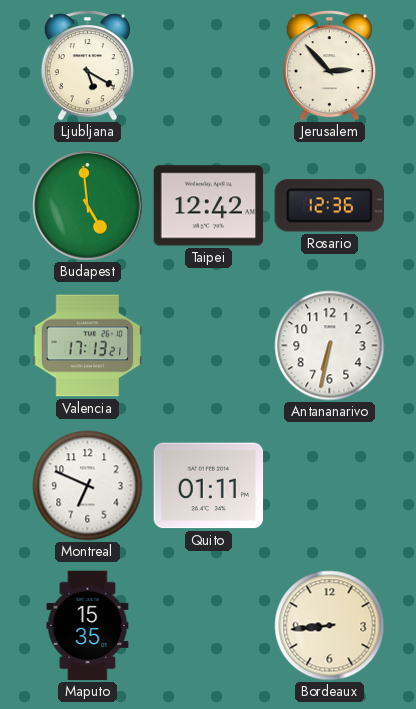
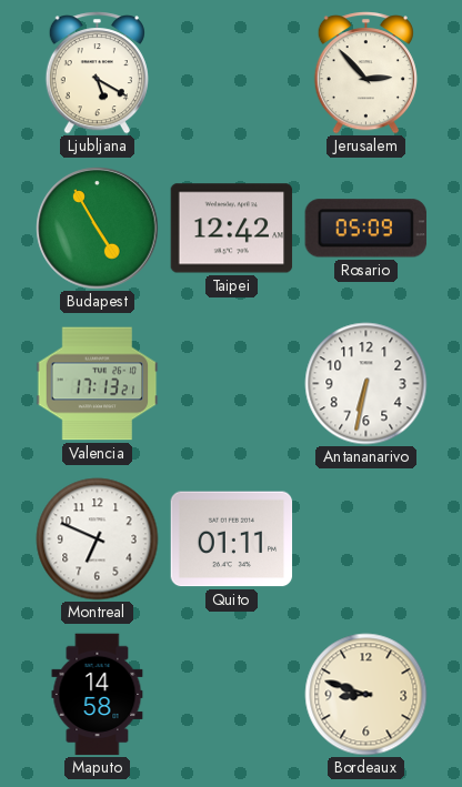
Budapest: 4:59 -> 4:55
Rosario: 12:36 -> 05:09
Maputo: 15:35 -> 14:58
Bordeaux: 8:44 -> 8:48
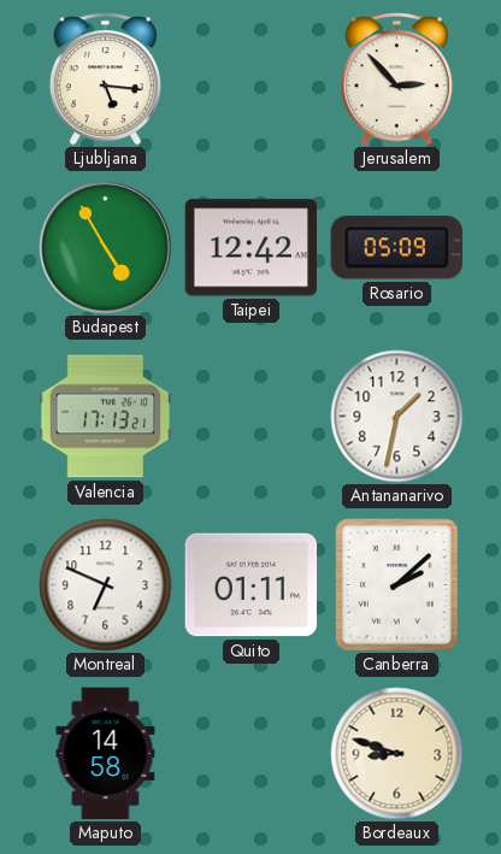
Ljubljana: 5:20 -> 5:16
Antananarivo: 6:32 -> 1:32
Canberra: none -> 2:08
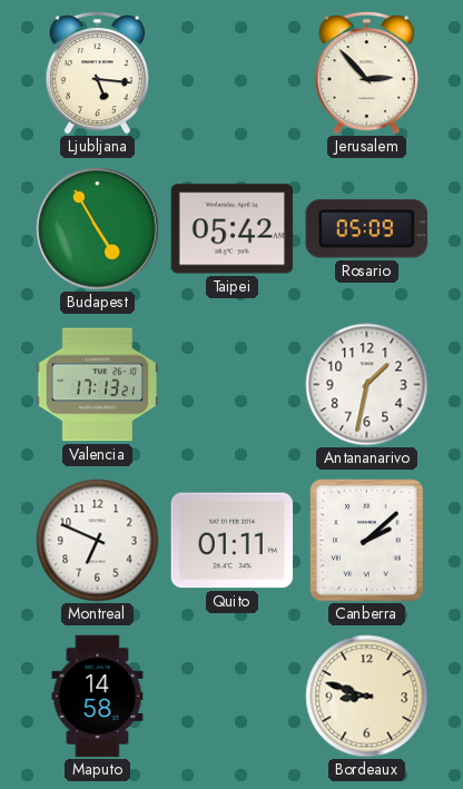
Taipei: 12:42 -> 05:42
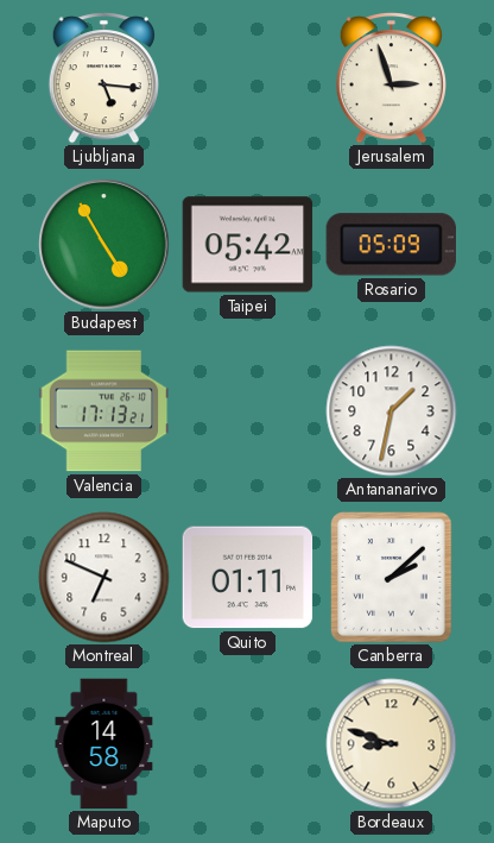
Jerusalem: 2:53 -> 2:57
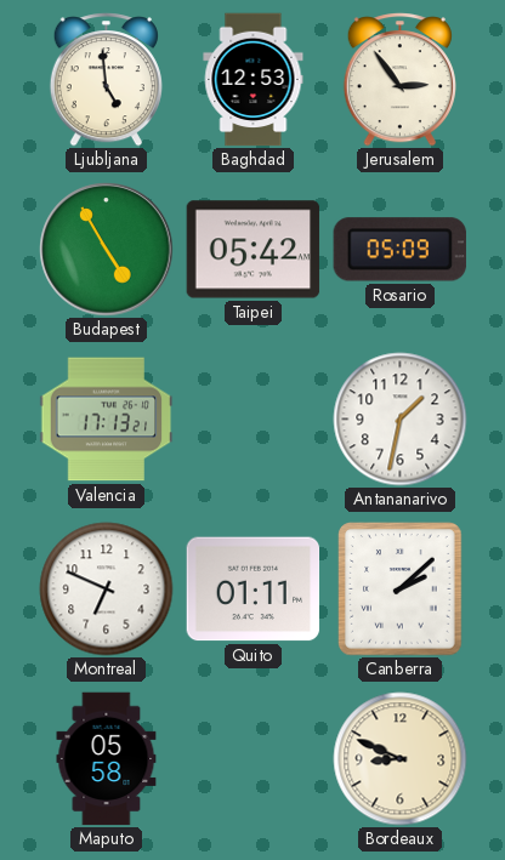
Ljubljana: 5:16 -> 4:59
Baghdad: none -> 12:53
Jerusalem: 2:57 -> 2:54
Maputo: 14:58 -> 05:58
Bordeaux: 8:48 -> 8:49
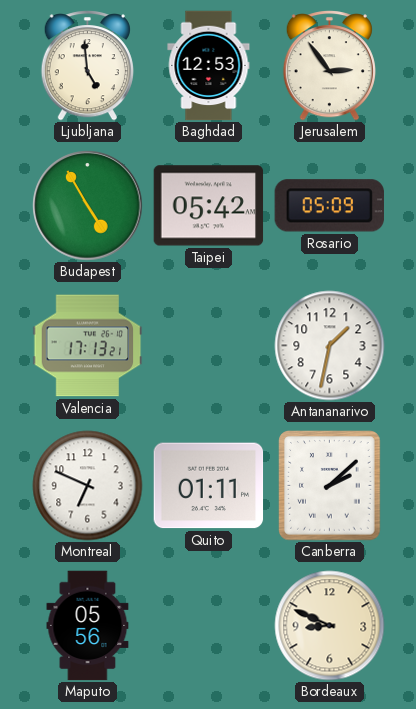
Maputo: 05:58 -> 05:56
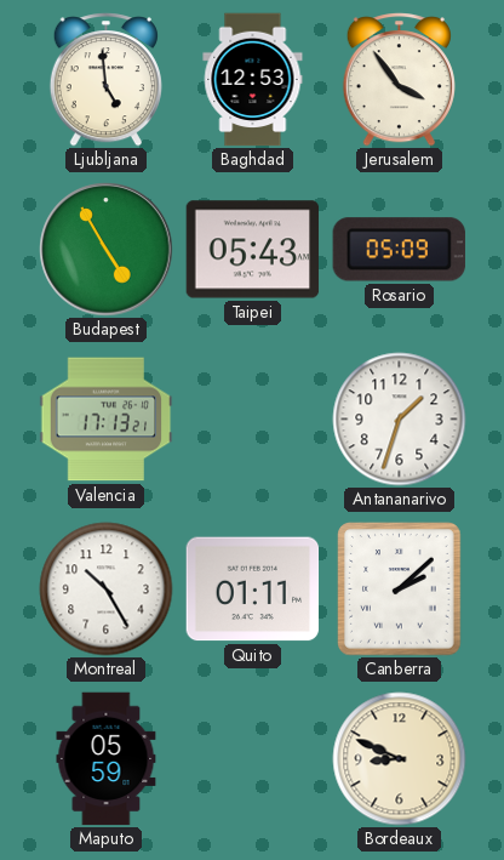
Jerusalem: 2:54 -> 3:54
Taipei: 05:42 -> 05:43
Antananarivo: 1:32 -> 1:33
Montreal: 6:49 -> 10:25
Maputo: 05:56 -> 05:59
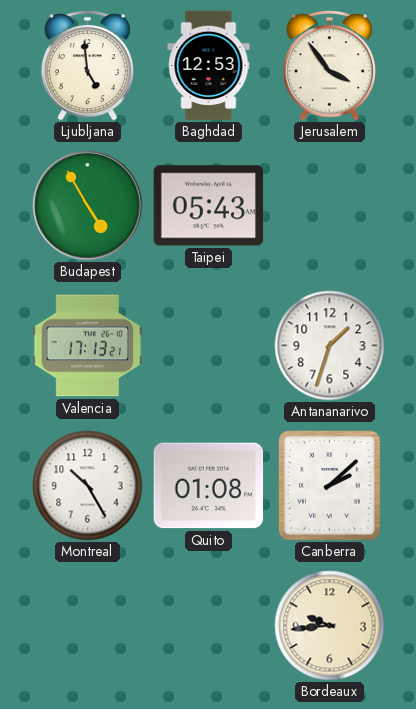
Rosario: 05:09 -> none
Quito: 01:11 -> 01:08
Maputo: 05:59 -> none
Bordeaux: 8:49 -> 9:44
